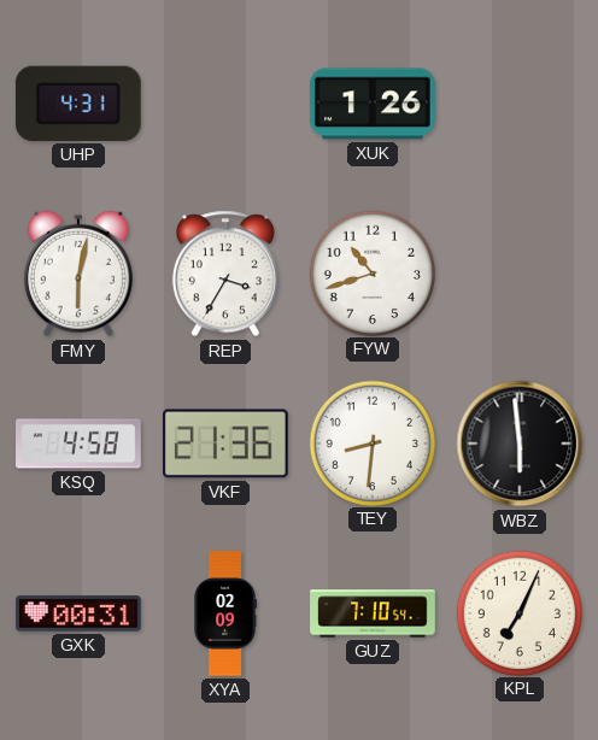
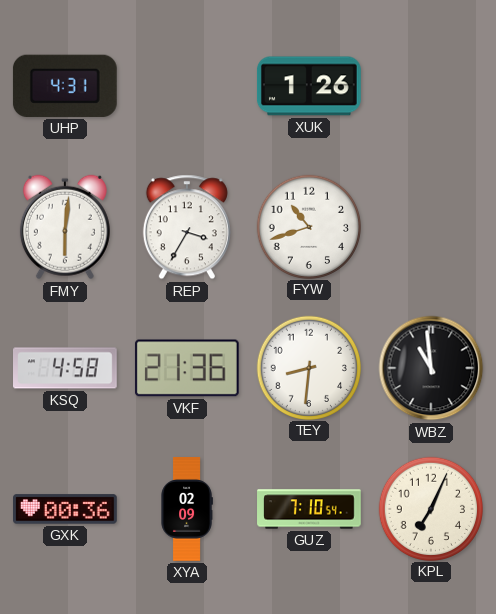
FMY: 6:02 -> 6:01
WBZ: 5:59 -> 10:59
GXK: 00:31 -> 00:36
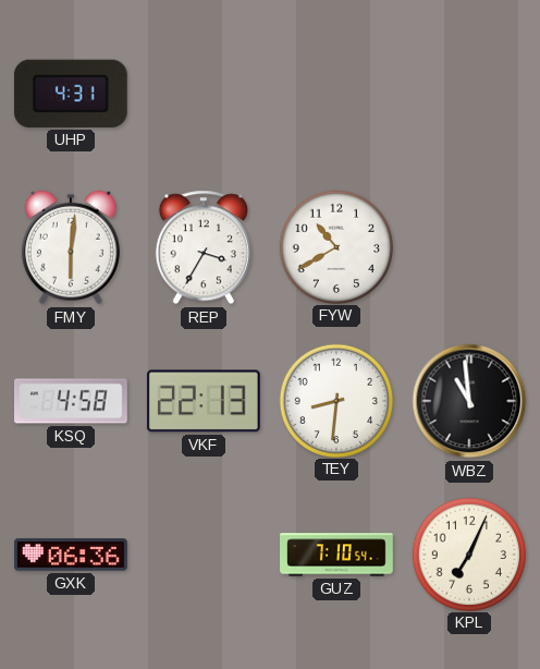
XUK: 1:26 -> none
FYW: 10:42 -> 10:40
VKF: 21:36 -> 22:13
GXK: 00:36 -> 06:36
XYA: 02:09 -> none
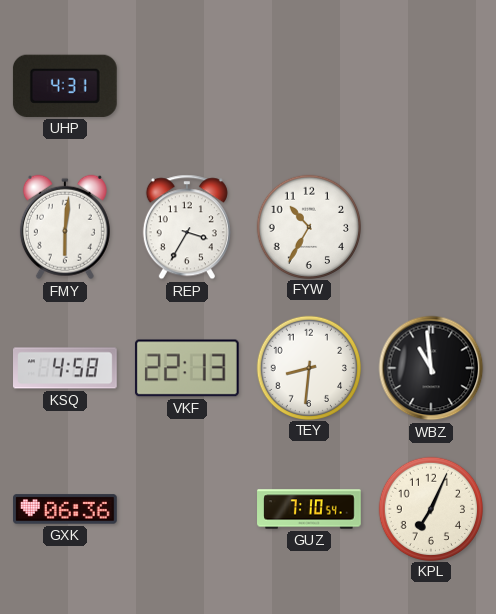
FYW: 10:40 -> 10:35
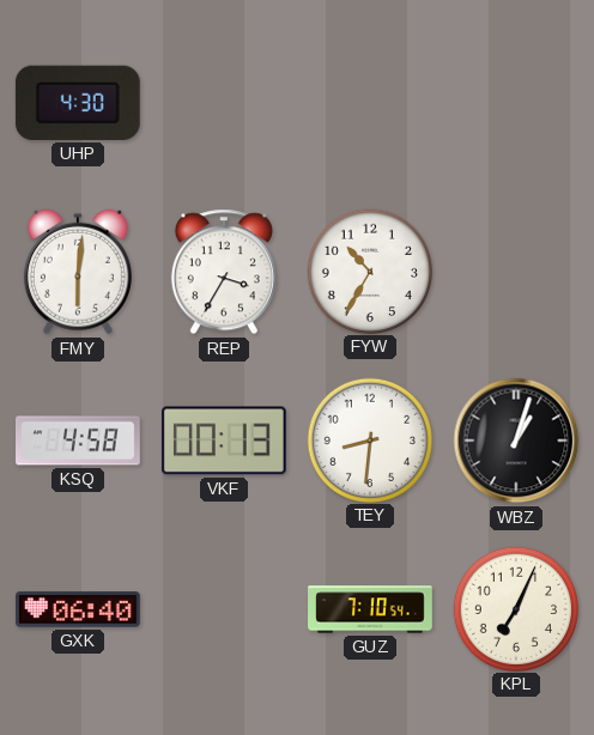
UHP: 4:31 -> 4:30
VKF: 22:13 -> 00:13
WBZ: 10:59 -> 1:03
GXK: 06:36 -> 06:40
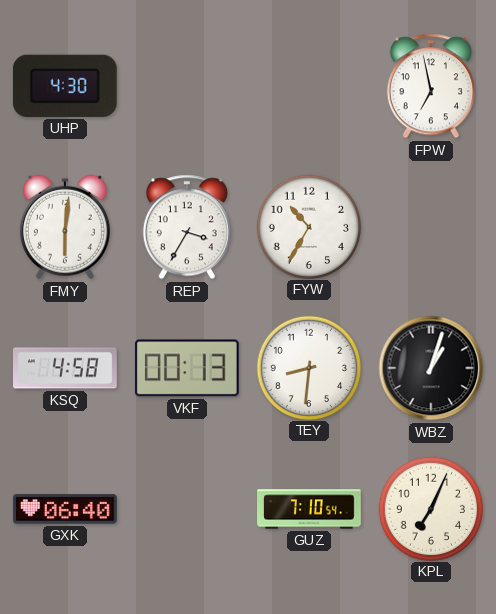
FPW: none -> 6:58
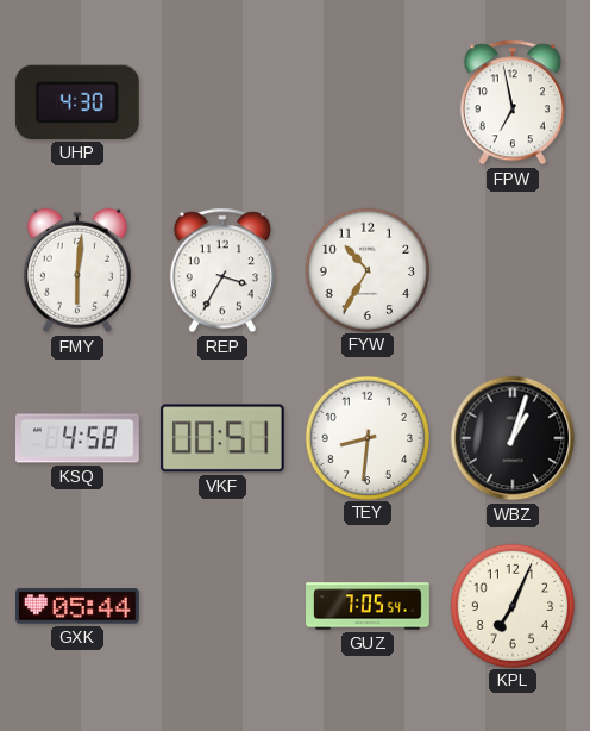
VKF: 00:13 -> 00:51
GXK: 06:40 -> 05:44
GUZ: 7:10 -> 7:05
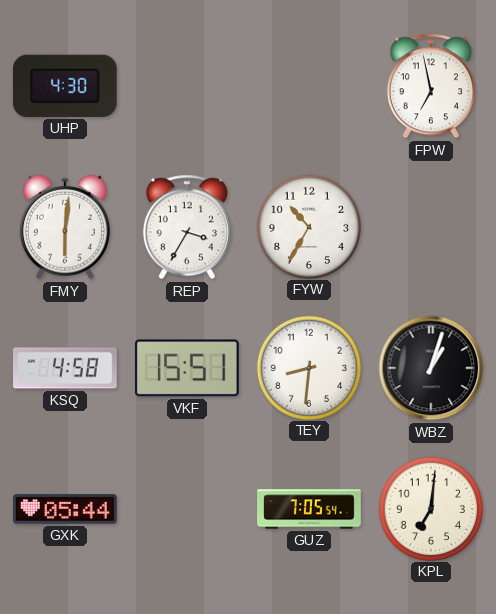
VKF: 00:51 -> 15:51
KPL: 7:04 -> 7:01
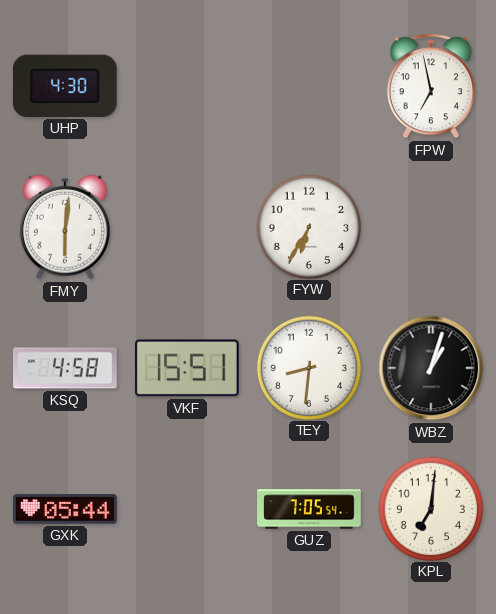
REP: 3:35 -> none
FYW: 10:35 -> 6:35
